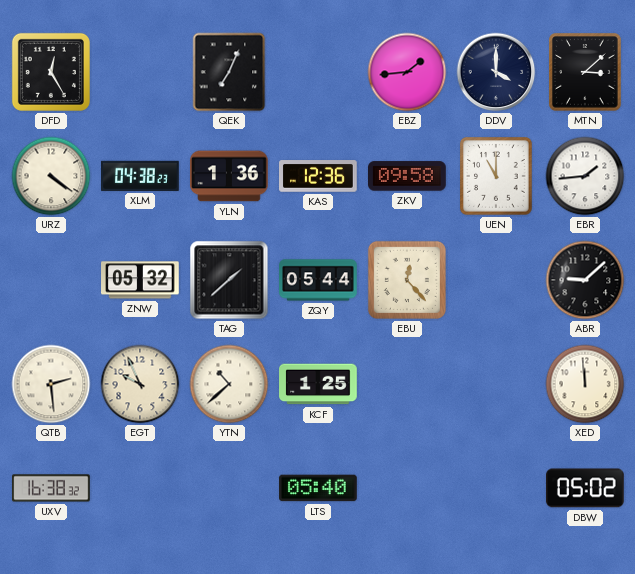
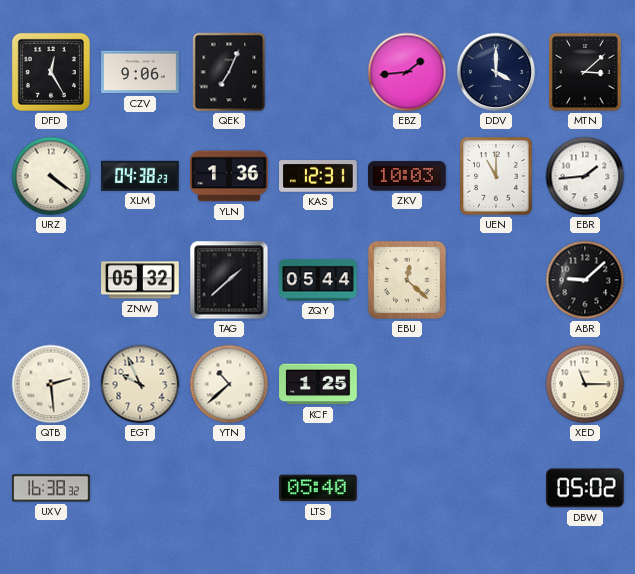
CZV: none -> 9:06
KAS: 12:36 -> 12:31
ZKV: 09:58 -> 10:03
EBU: 12:23 -> 12:22
XED: 11:59 -> 11:15
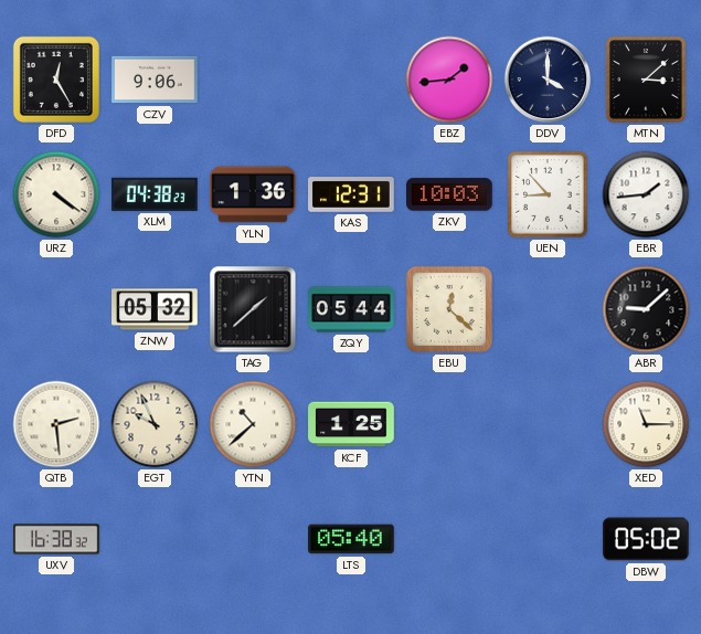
QEK: 7:04 -> none
UEN: 11:00 -> 8:53
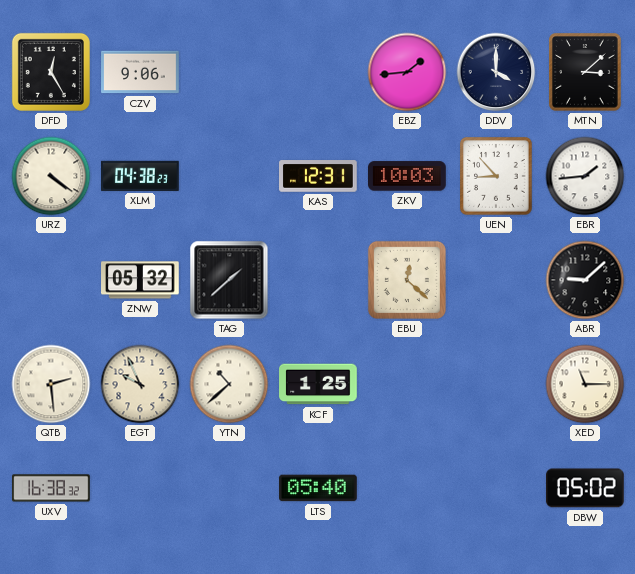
YLN: 1:36 -> none
ZQY: 05:44 -> none
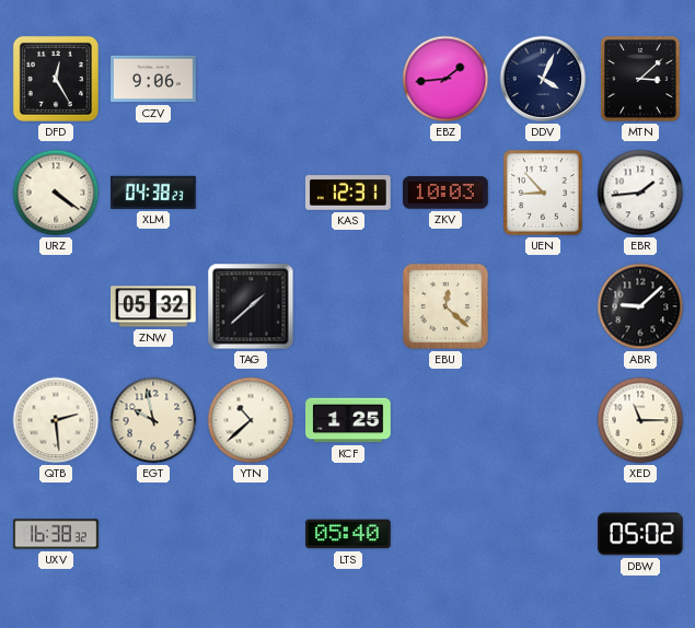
DDV: 4:00 -> 4:04
EGT: 9:56 -> 9:58
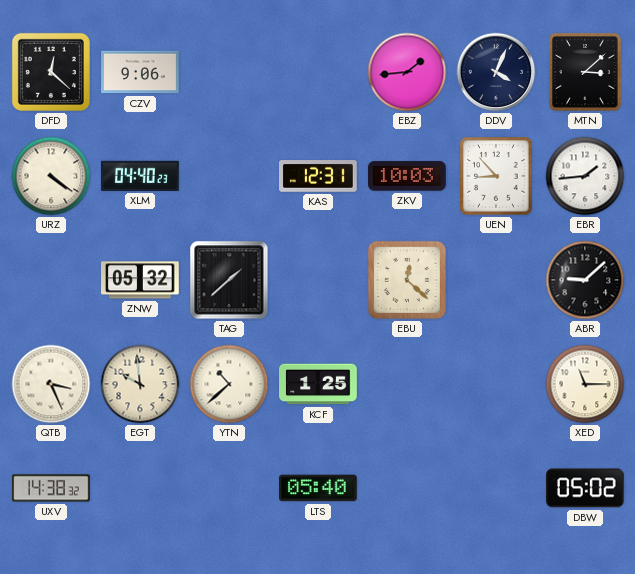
DFD: 12:25 -> 12:22
XLM: 04:38 -> 04:40
QTB: 2:29 -> 3:26
EGT: 9:58 -> 9:59
UXV: 16:38 -> 14:38
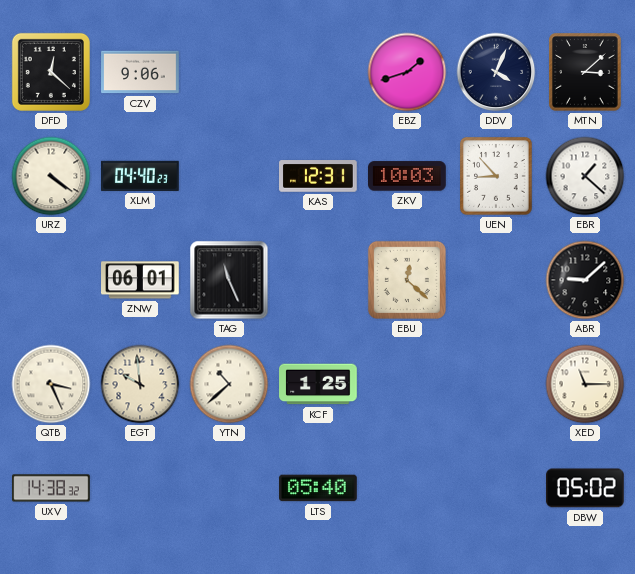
EBZ: 1:44 -> 1:42
EBR: 1:44 -> 1:22
ZNW: 05:32 -> 06:01
TAG: 1:38 -> 11:26
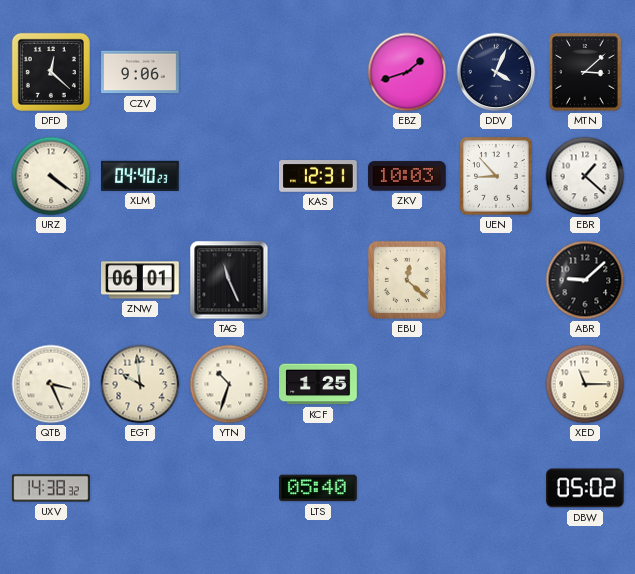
YTN: 10:38 -> 10:33
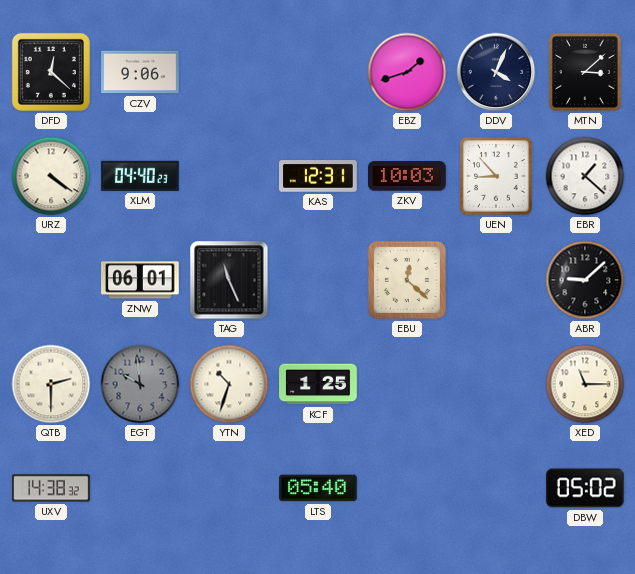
QTB: 3:26 -> 2:30
EGT dial: cream -> grey
